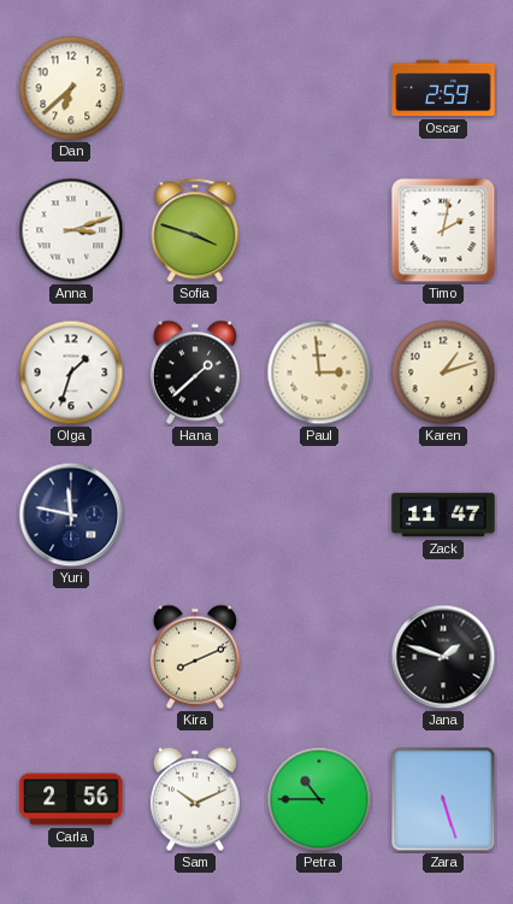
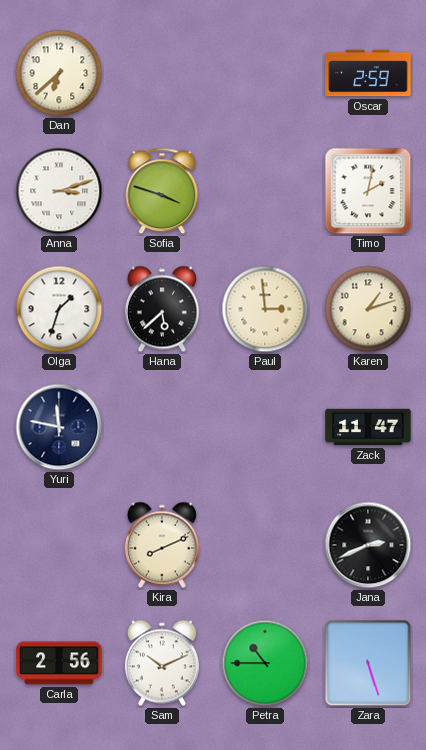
Hana: 1:38 -> 5:38
Jana: 1:48 -> 2:41
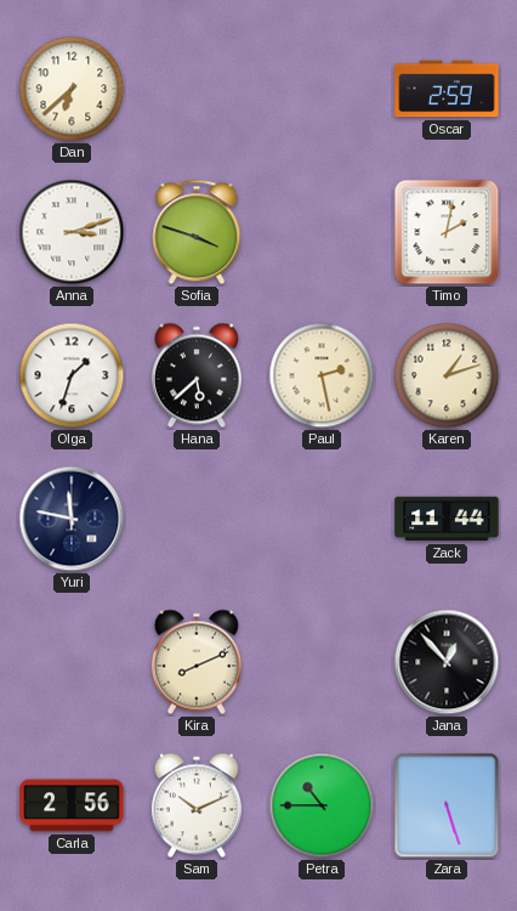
Paul: 2:59 -> 2:28
Zack: 11:47 -> 11:44
Jana: 2:41 -> 12:53
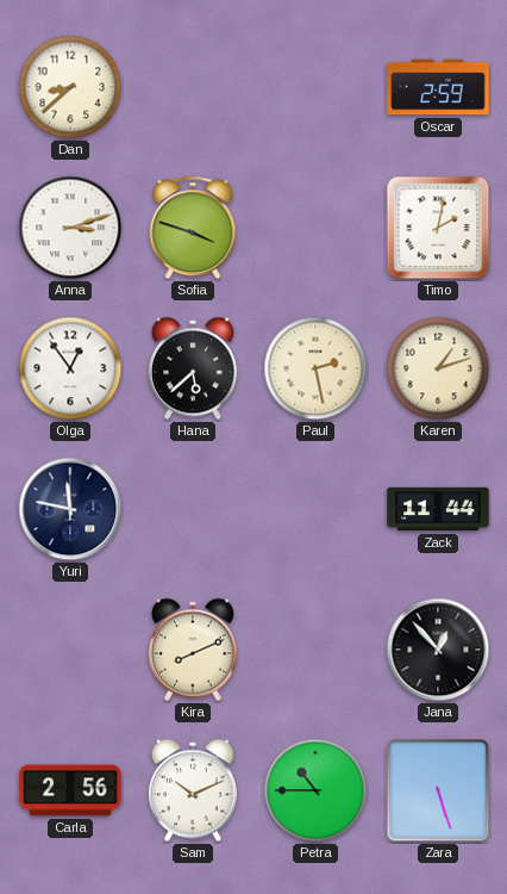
Dan: 6:38 -> 8:38
Olga: 1:33 -> 12:54
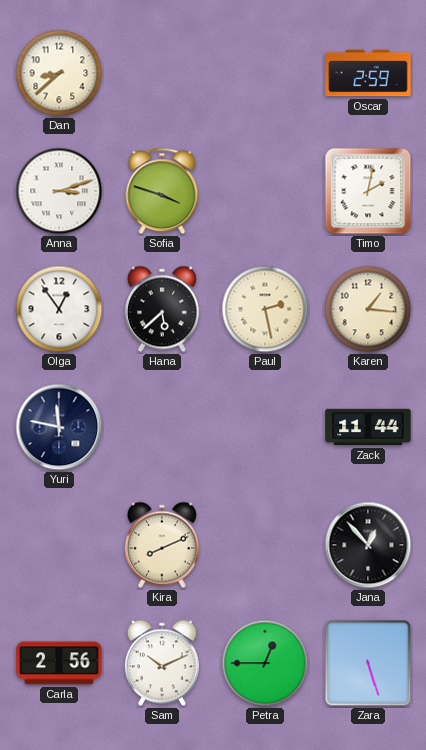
Karen: 1:12 -> 1:16
Petra: 10:45 -> 12:45
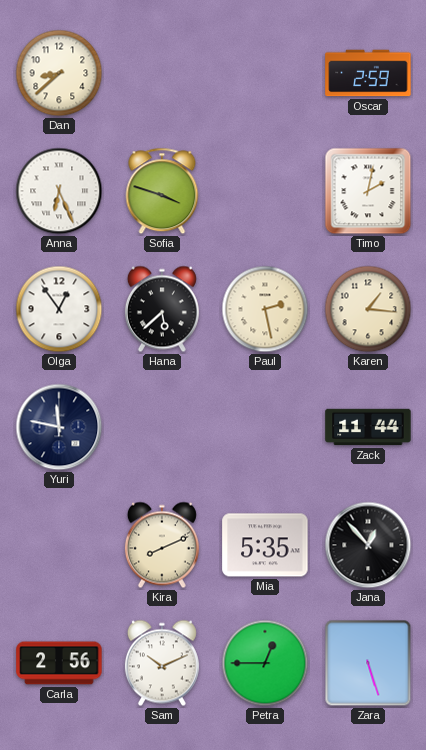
Anna: 3:12 -> 6:26
Mia: none -> 5:35
